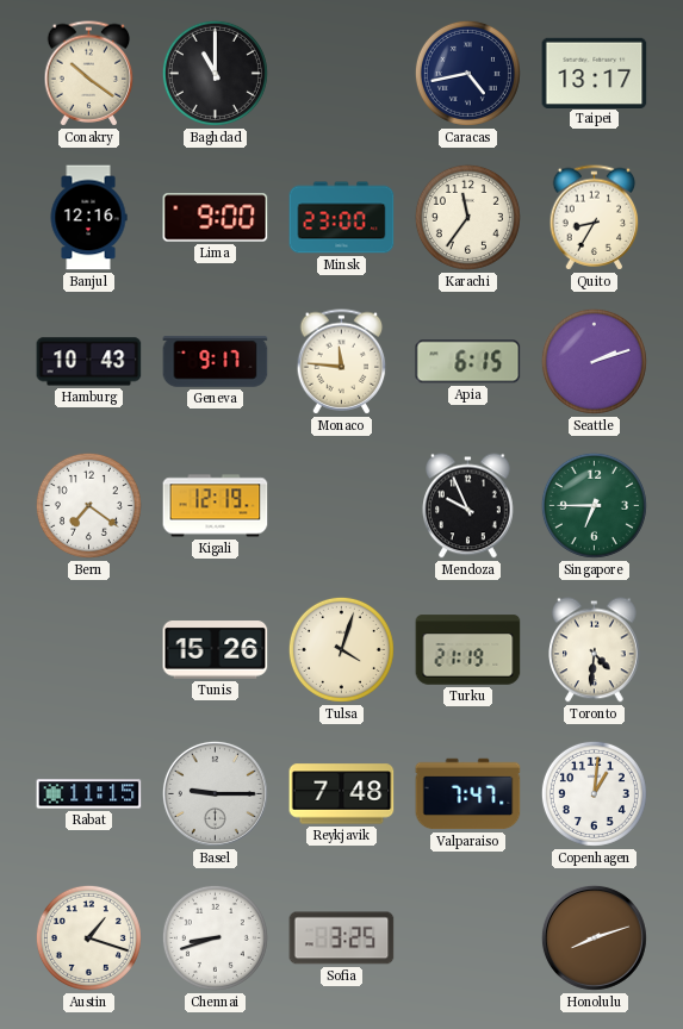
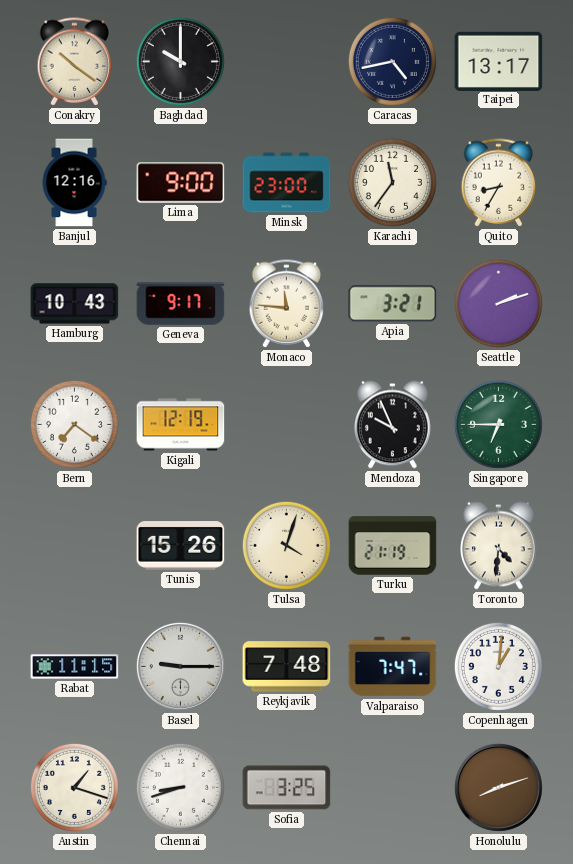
Baghdad: 11:00 -> 10:00
Apia: 6:15 -> 3:21
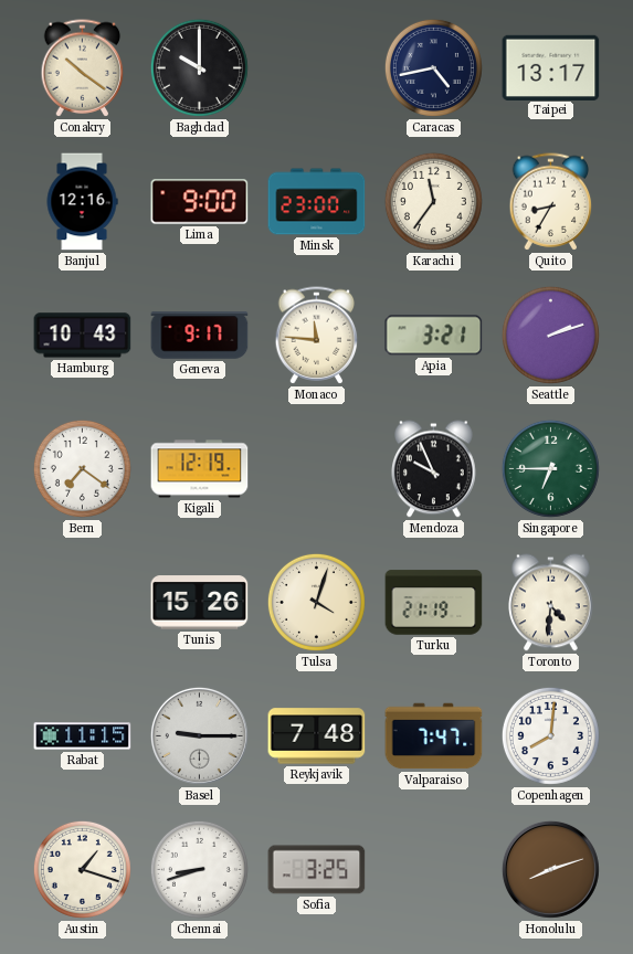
Copenhagen: 1:01 -> 8:01
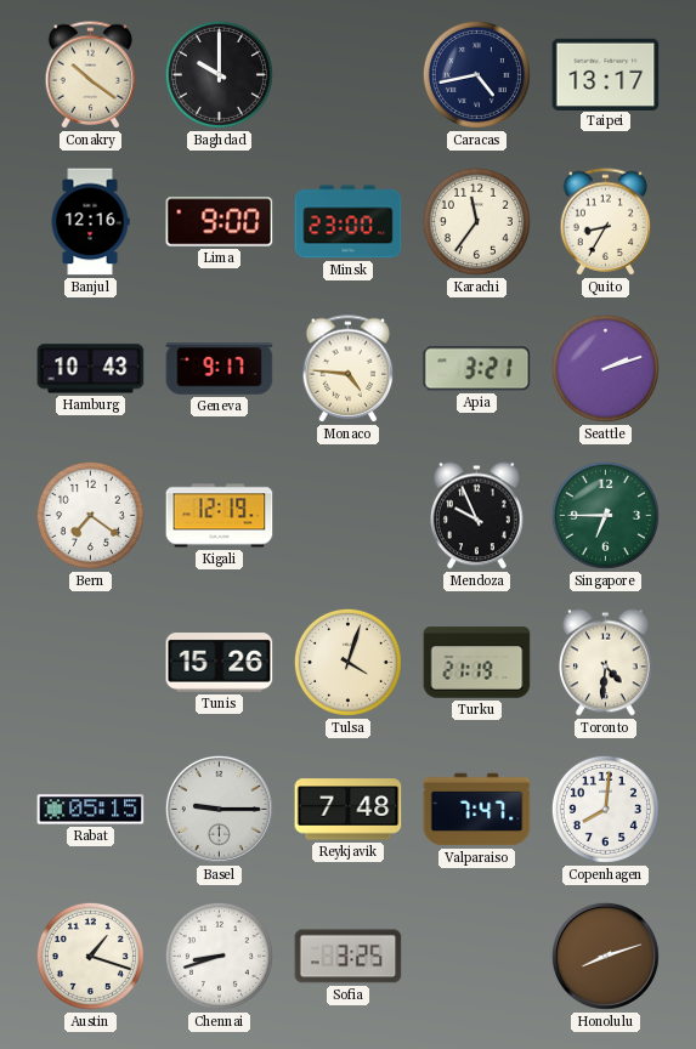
Monaco: 11:46 -> 4:46
Rabat: 11:15 -> 05:15
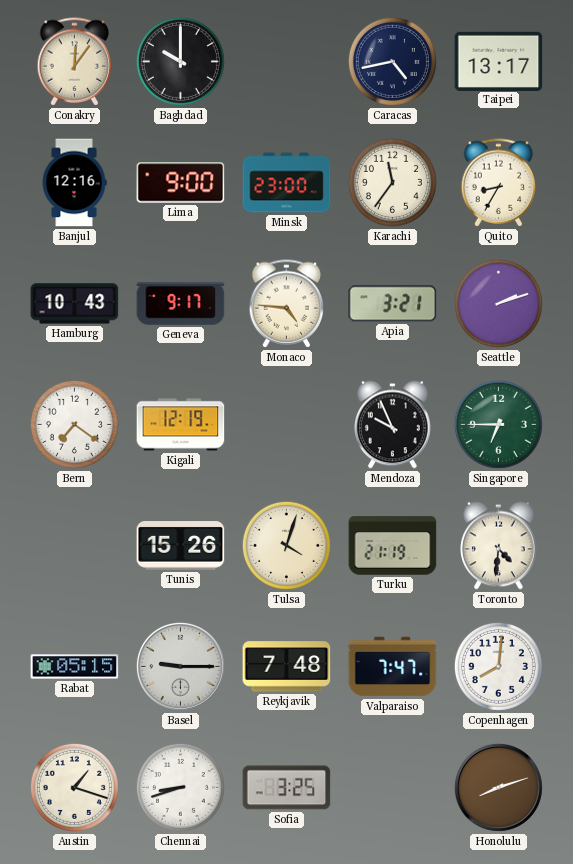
Conakry: 10:21 -> 12:06
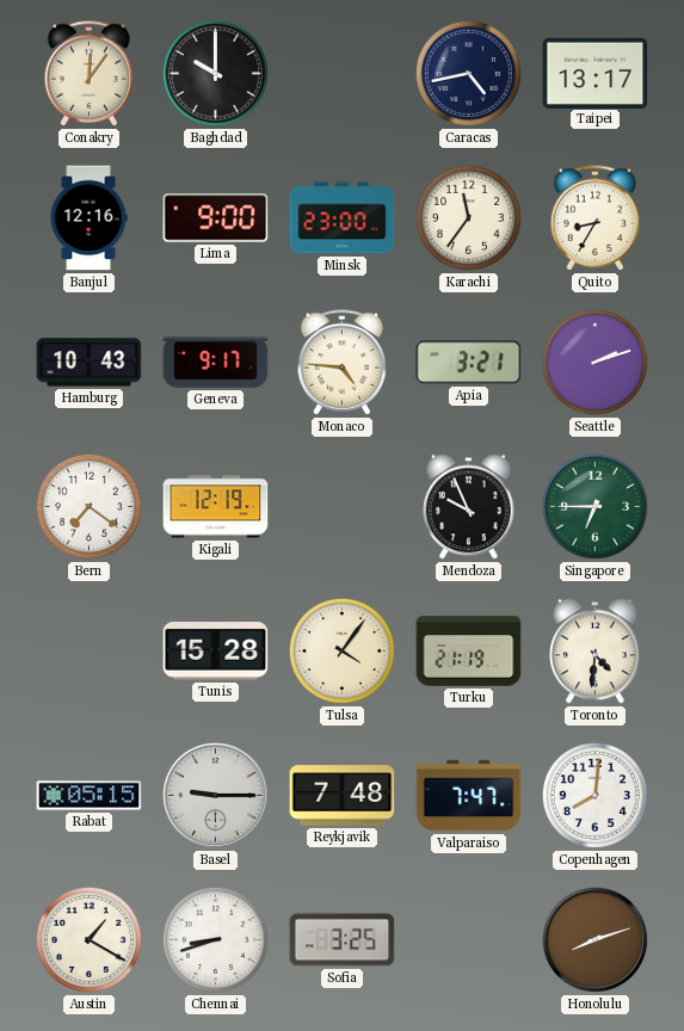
Tunis: 15:26 -> 15:28
Tulsa: 4:03 -> 4:06
Austin: 1:18 -> 1:20
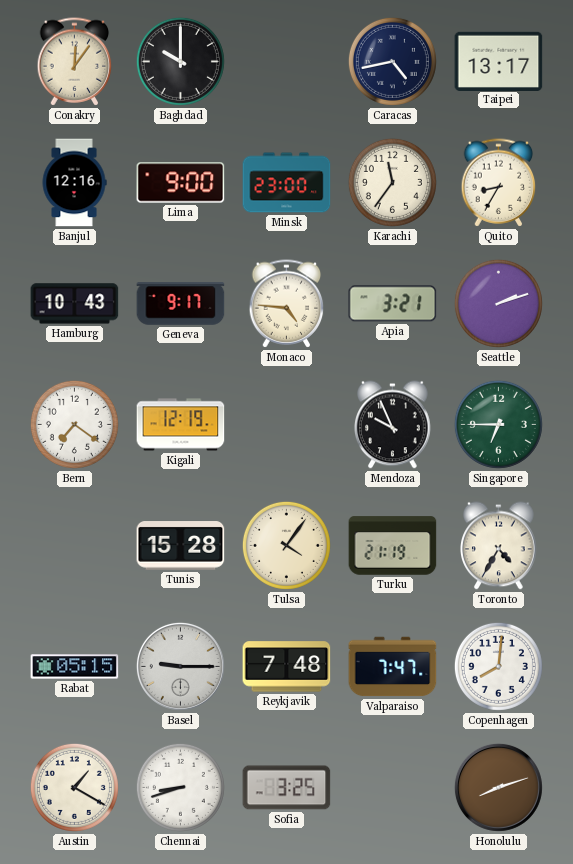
Toronto: 4:31 -> 4:35
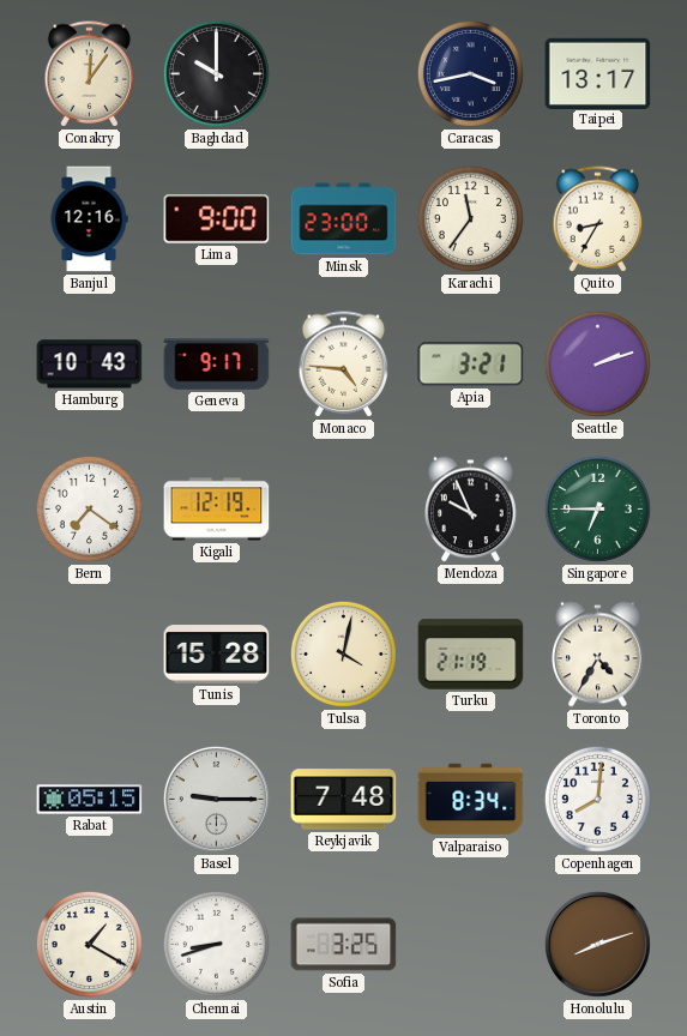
Caracas: 4:43 -> 3:43
Tulsa: 4:06 -> 4:02
Valparaiso: 7:47 -> 8:34
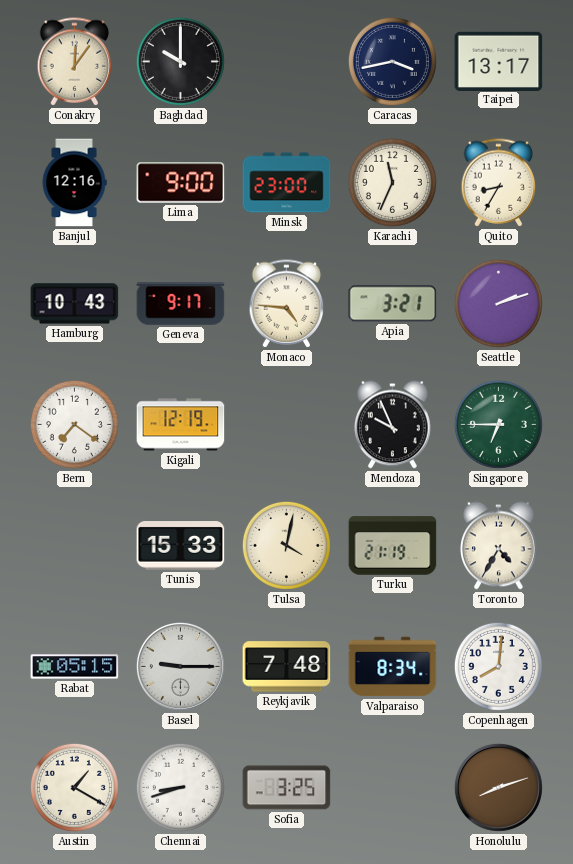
Karachi: 11:36 -> 11:34
Tunis: 15:28 -> 15:33
